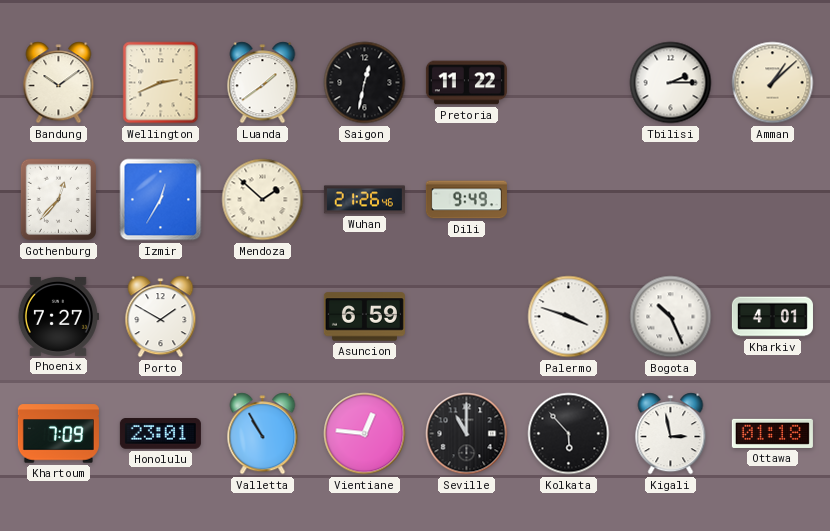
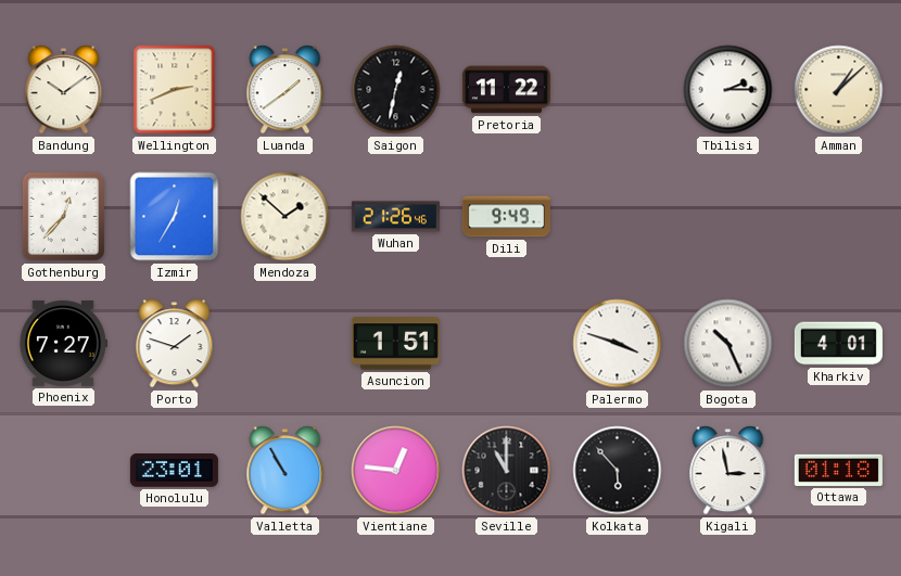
Porto: 1:50 -> 1:48
Asuncion: 6:59 -> 1:51
Khartoum: 7:09 -> none
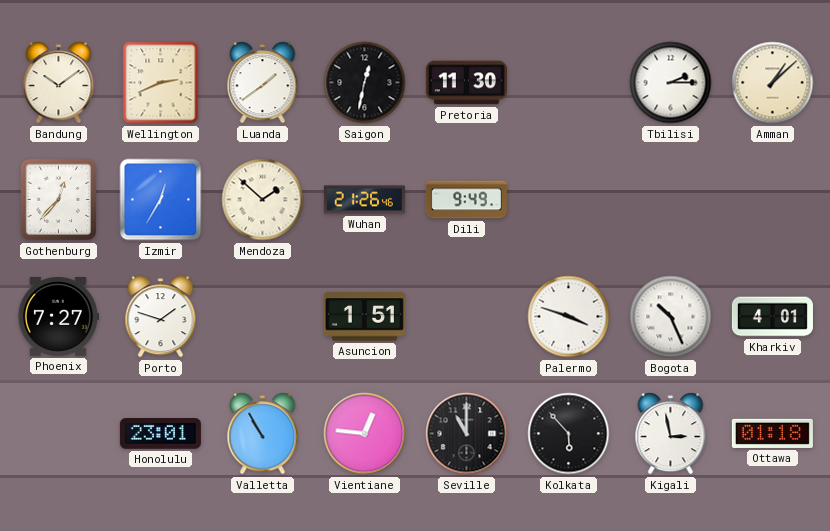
Pretoria: 11:22 -> 11:30
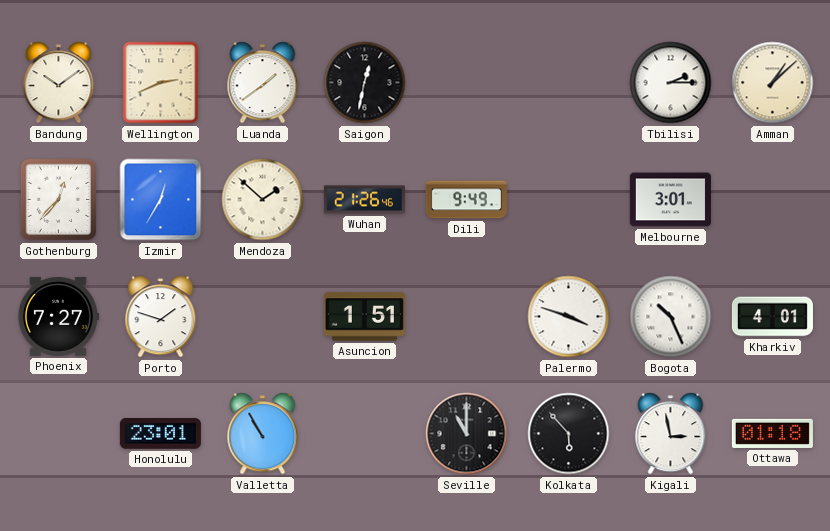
Pretoria: 11:30 -> none
Melbourne: none -> 3:01
Vientiane: 12:46 -> none
